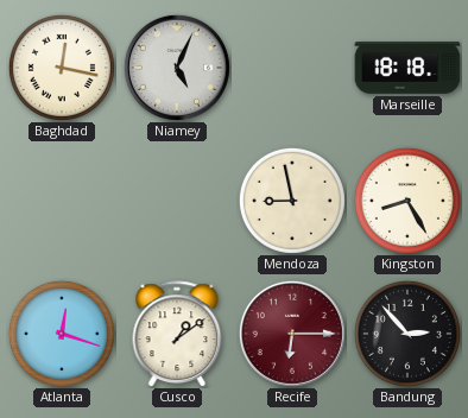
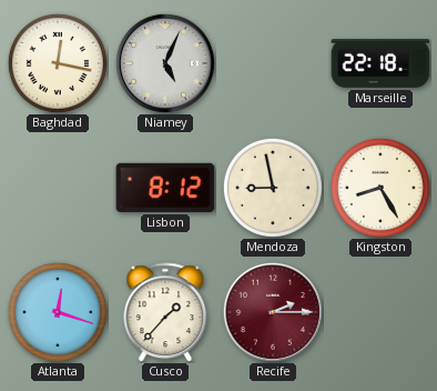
Marseille: 18:18 -> 22:18
Lisbon: none -> 8:12
Cusco: 1:09 -> 1:37
Recife: 6:15 -> 2:15
Bandung: 2:53 -> none
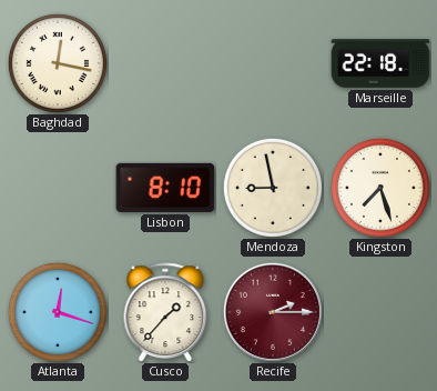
Niamey: 5:04 -> none
Lisbon: 8:12 -> 8:10
Kingston: 8:25 -> 7:27
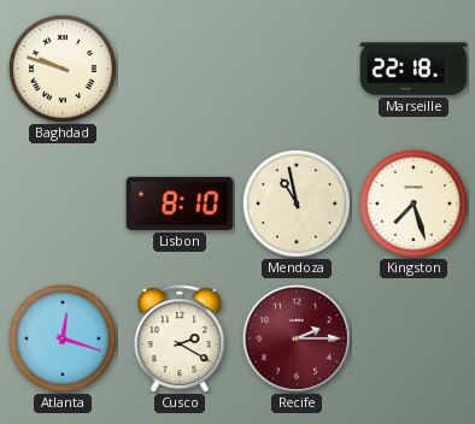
Baghdad: 12:17 -> 9:48
Mendoza: 8:58 -> 10:58
Cusco: 1:37 -> 2:20
